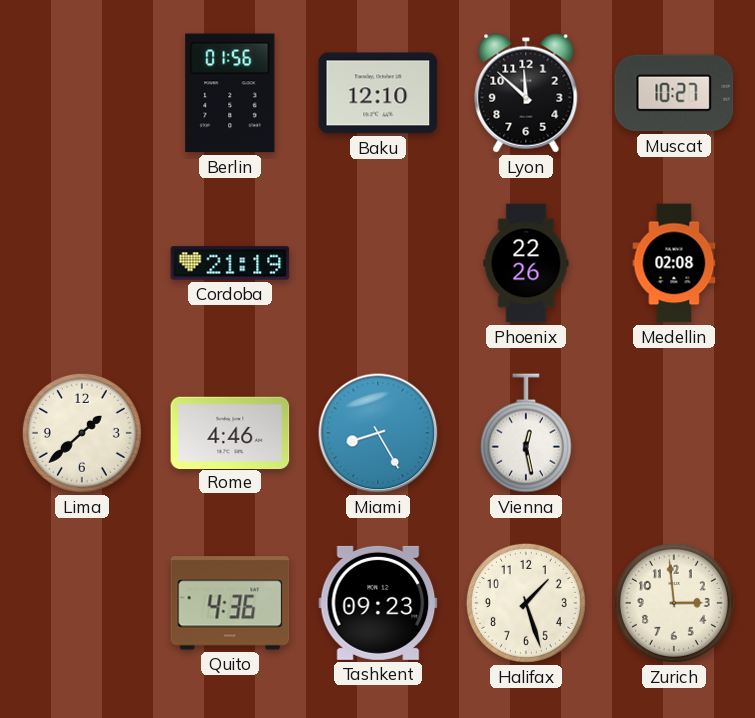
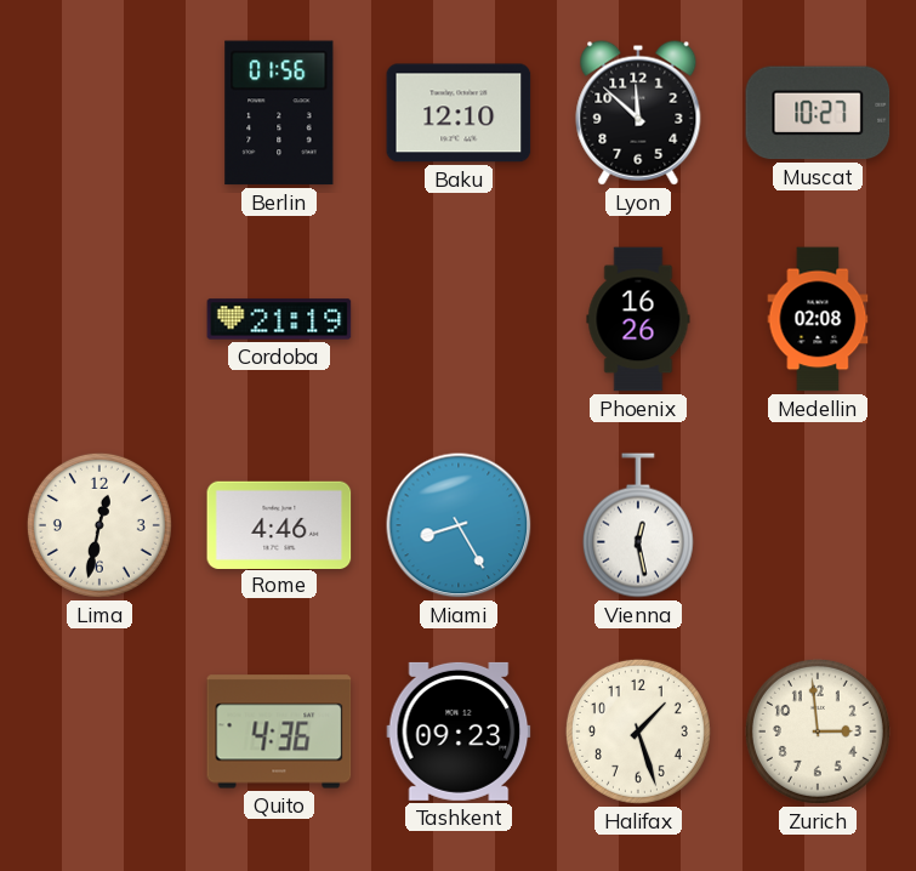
Phoenix: 22:26 -> 16:26
Lima: 1:38 -> 12:32
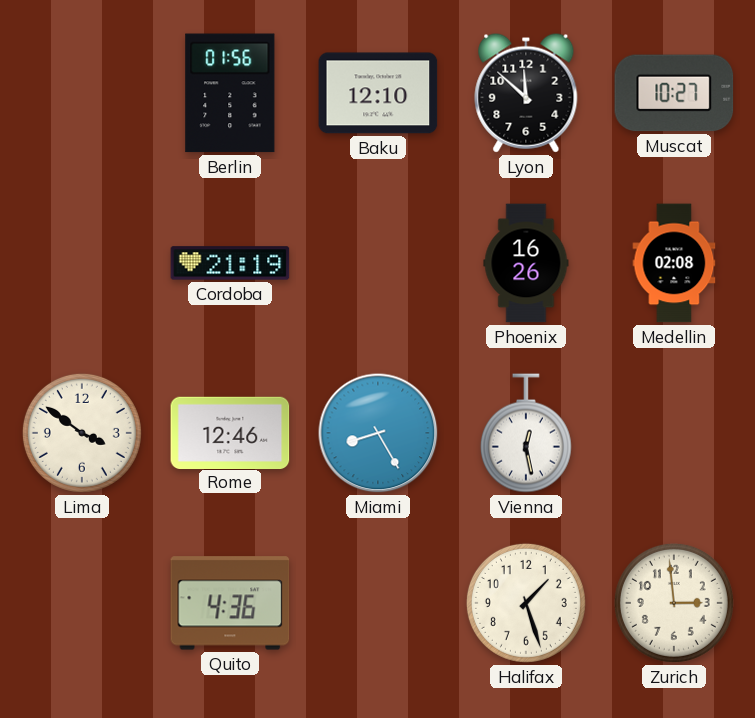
Lima: 12:32 -> 3:51
Rome: 4:46 -> 12:46
Tashkent: 09:23 -> none
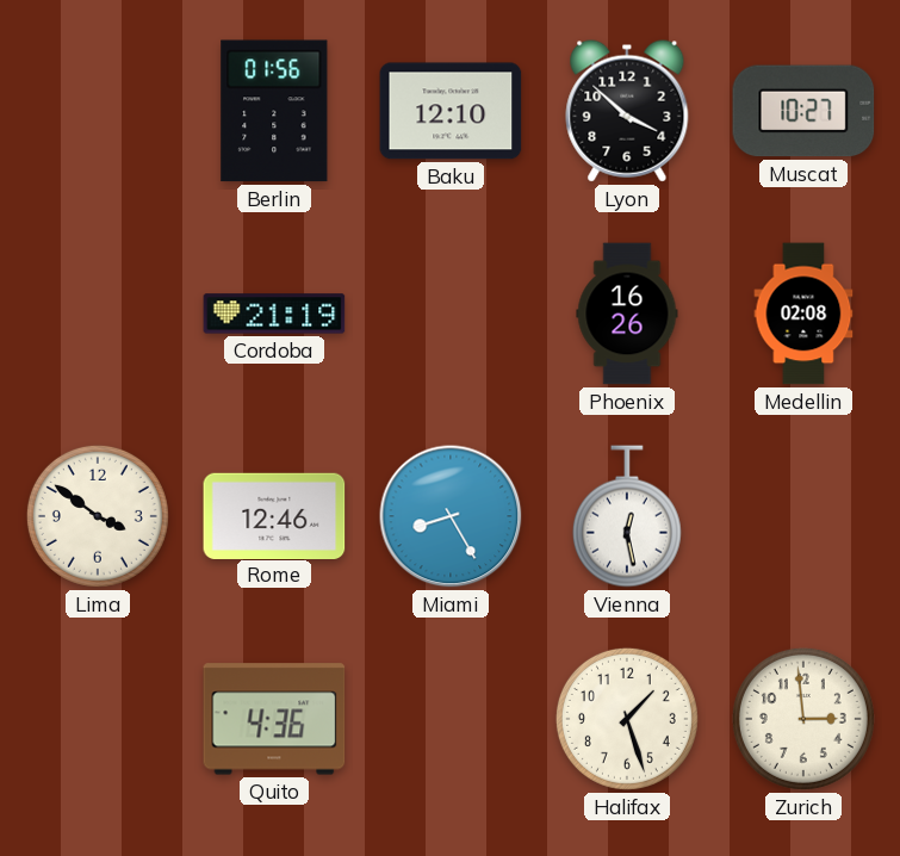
Lyon: 11:52 -> 3:52
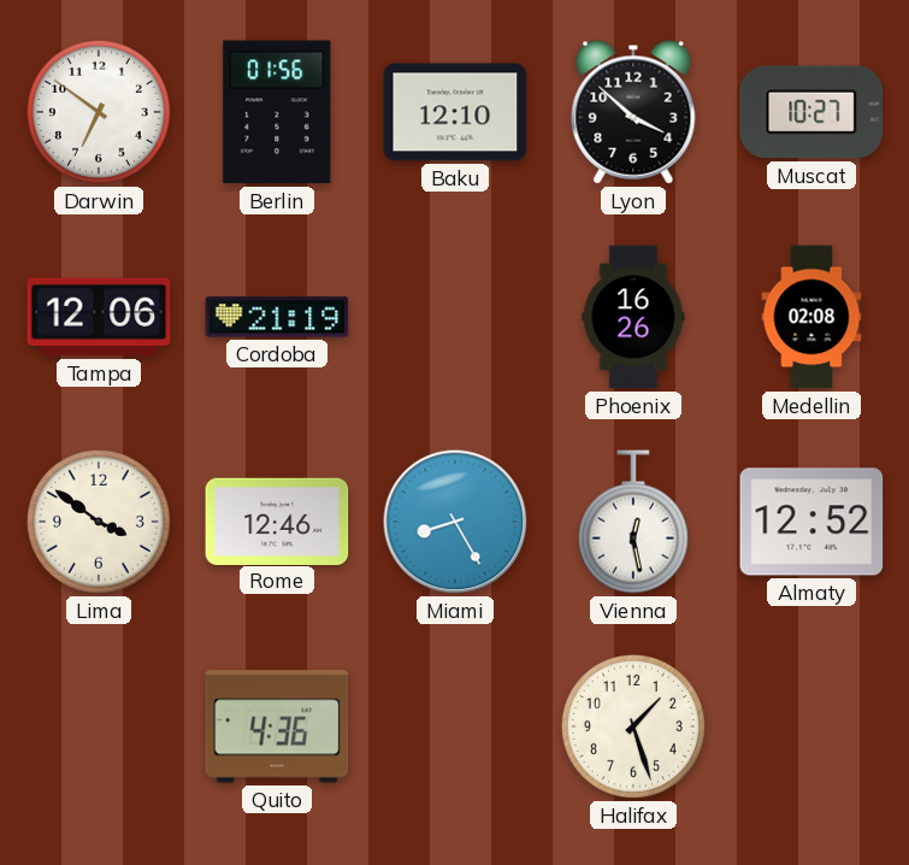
Darwin: none -> 6:51
Tampa: none -> 12:06
Almaty: none -> 12:52
Zurich: 2:59 -> none
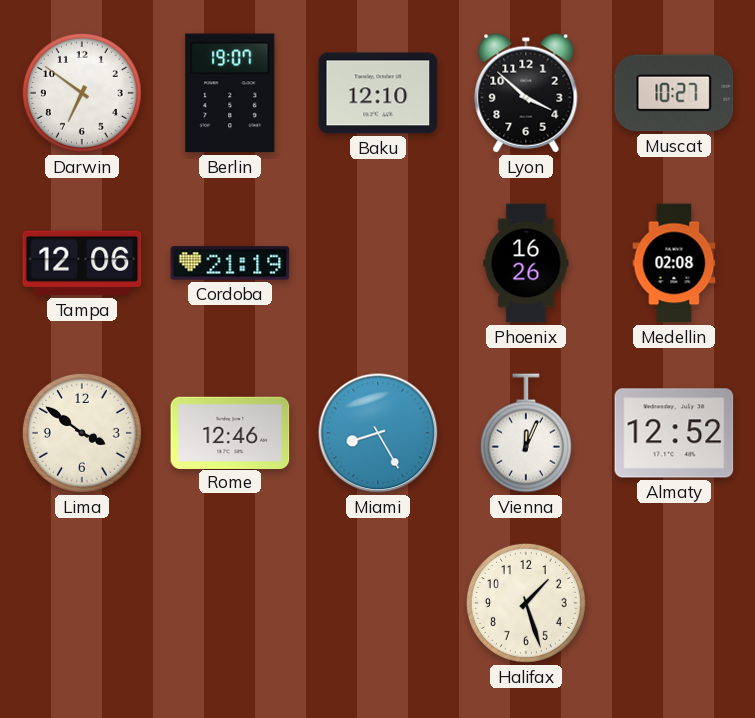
Berlin: 01:56 -> 19:07
Vienna: 12:28 -> 12:04
Quito: 4:36 -> none
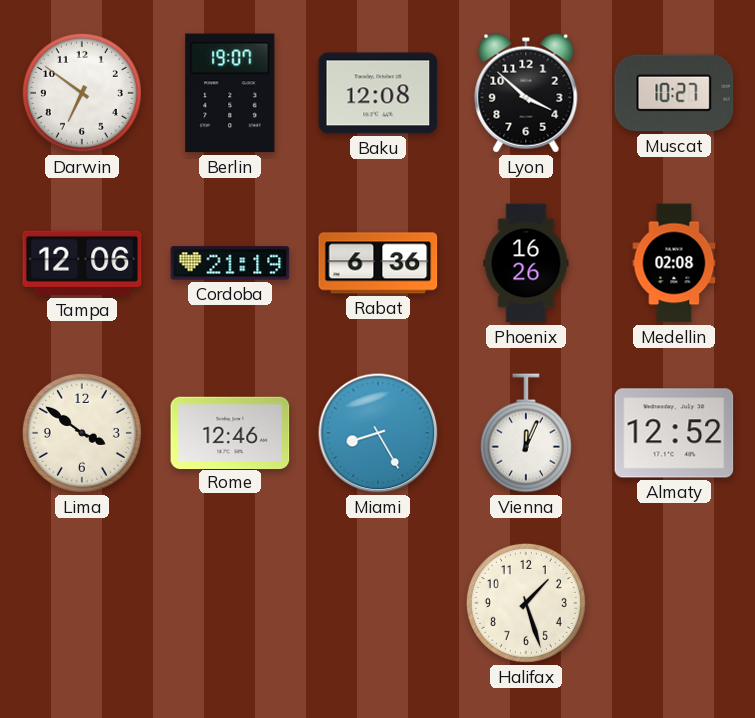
Baku: 12:10 -> 12:08
Rabat: none -> 6:36
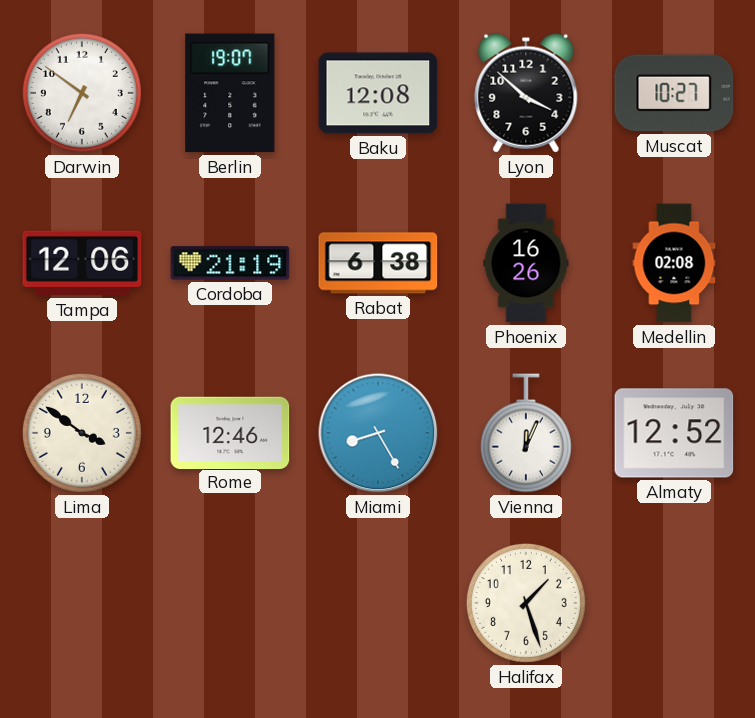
Rabat: 6:36 -> 6:38
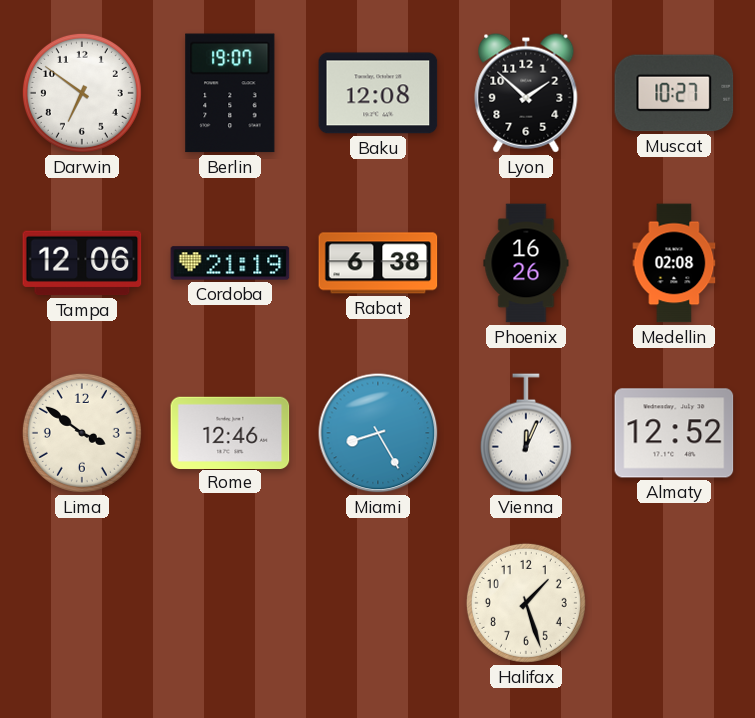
Lyon: 3:52 -> 1:52
